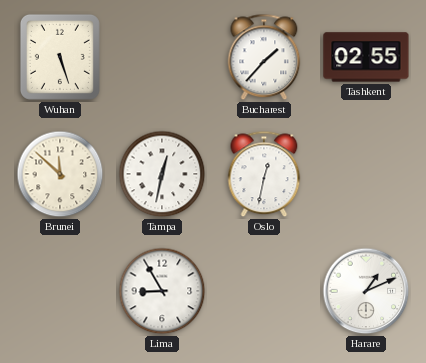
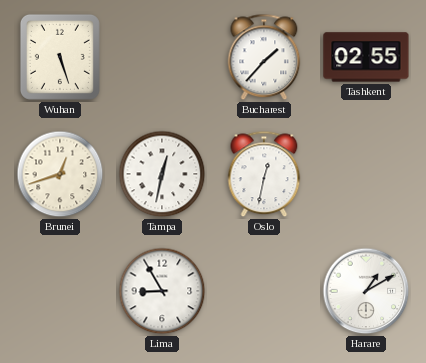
Brunei: 11:52 -> 12:42
Harare: 1:11 -> 1:10
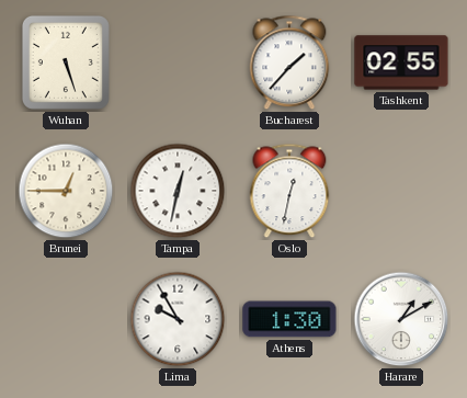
Brunei: 12:42 -> 12:45
Lima: 8:55 -> 9:55
Athens: none -> 1:30
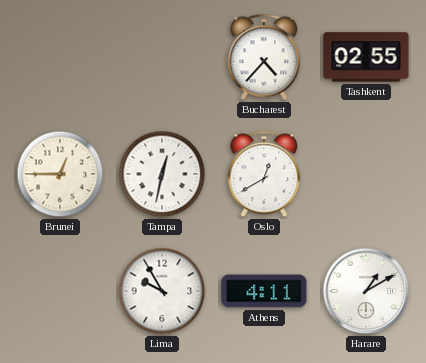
Wuhan: 5:27 -> none
Bucharest: 1:37 -> 4:37
Oslo: 12:32 -> 12:40
Athens: 1:30 -> 4:11
